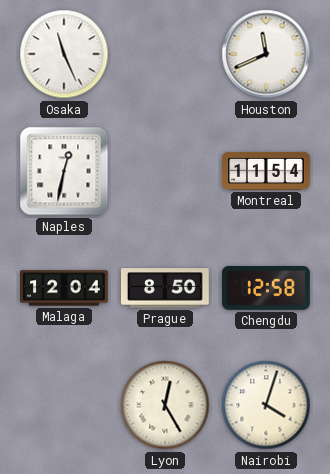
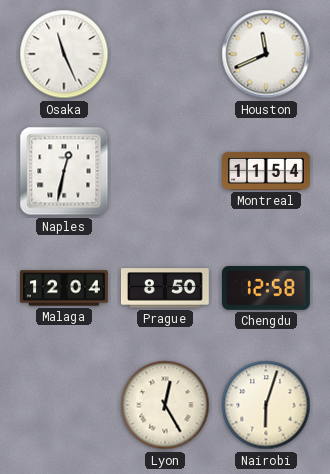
Nairobi: 4:03 -> 6:03
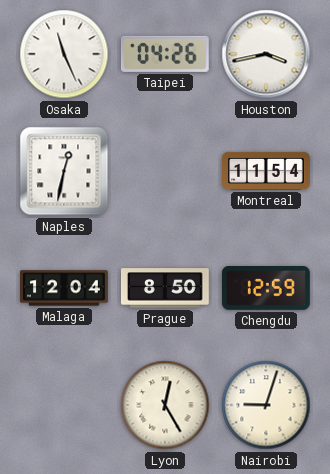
Taipei: none -> 04:26
Houston: 11:41 -> 3:43
Chengdu: 12:58 -> 12:59
Nairobi: 6:03 -> 9:03
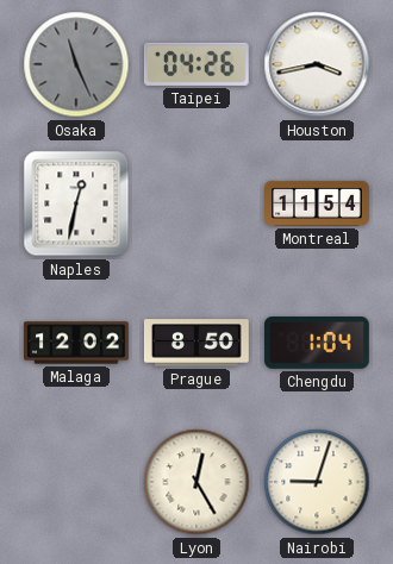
Osaka dial: white -> grey
Malaga: 12:04 -> 12:02
Chengdu: 12:59 -> 1:04
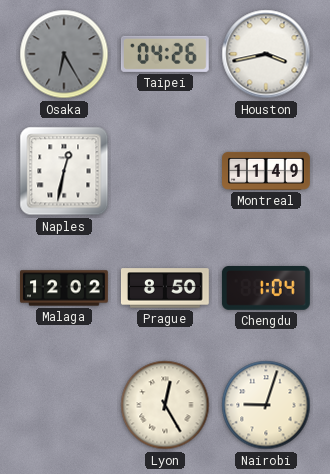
Osaka: 11:26 -> 6:25
Montreal: 11:54 -> 11:49
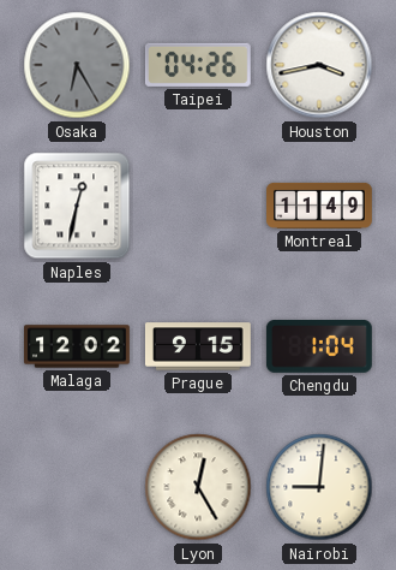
Prague: 8:50 -> 9:15
Nairobi: 9:03 -> 9:01
